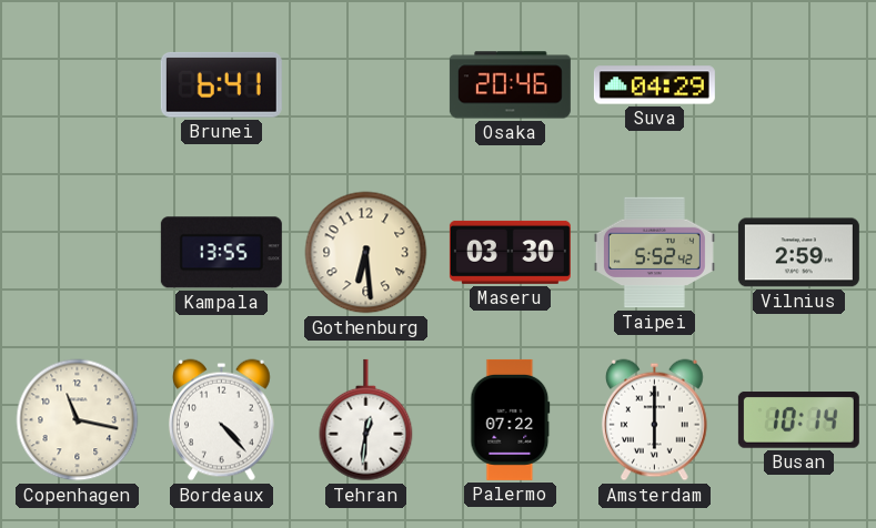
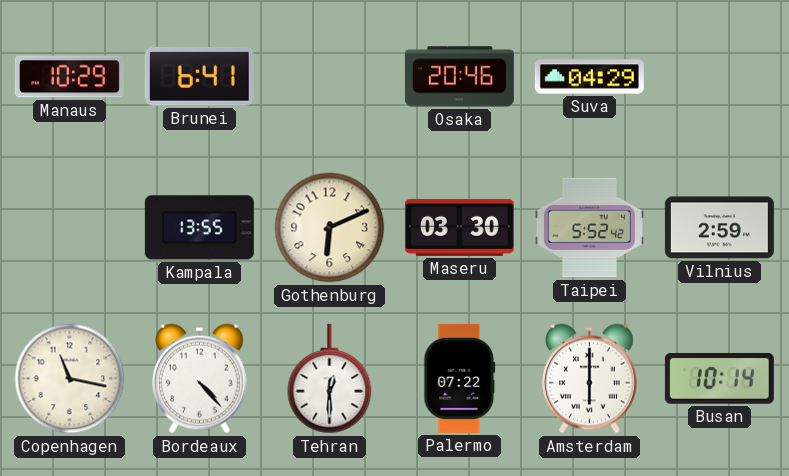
Manaus: none -> 10:29
Gothenburg: 6:29 -> 6:11
Tehran: 12:31 -> 12:30
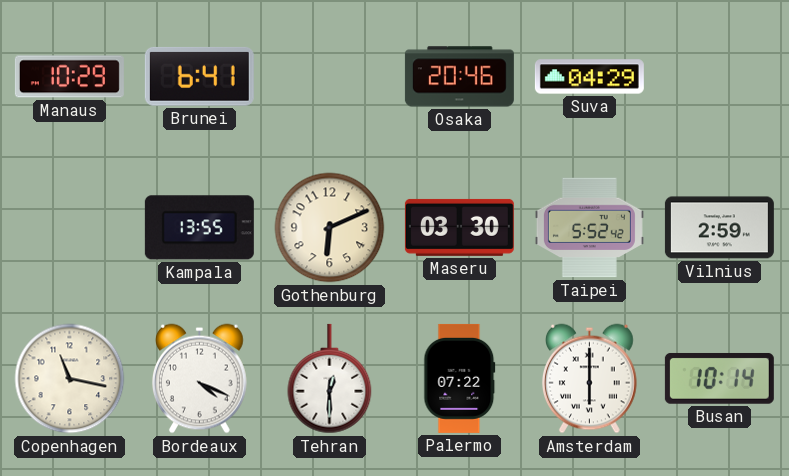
Bordeaux: 4:23 -> 4:19
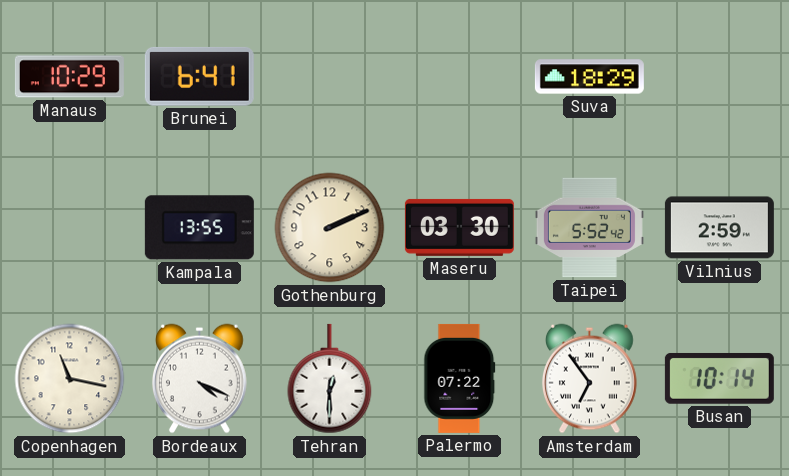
Osaka: 20:46 -> none
Suva: 04:29 -> 18:29
Gothenburg: 6:11 -> 2:11
Amsterdam: 6:00 -> 6:54
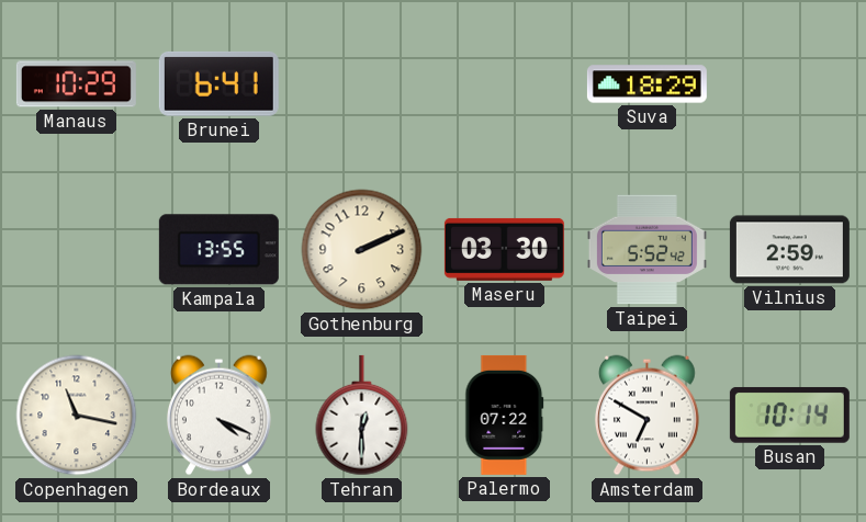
Amsterdam: 6:54 -> 6:50
